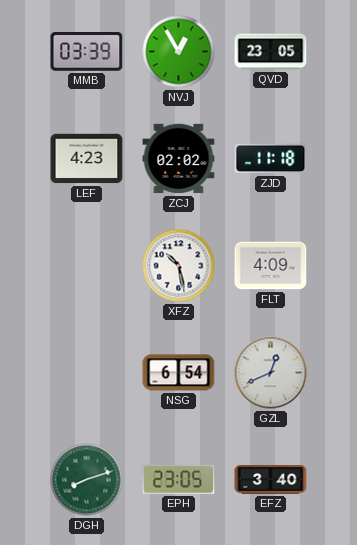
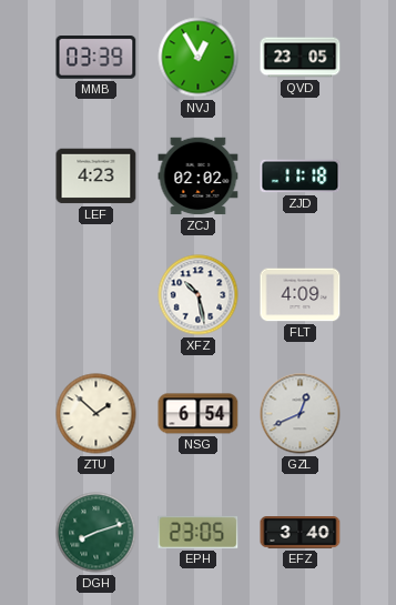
ZTU: none -> 1:52
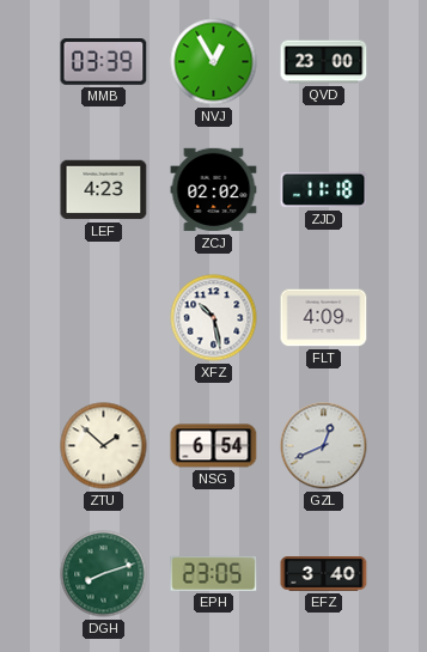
QVD: 23:05 -> 23:00
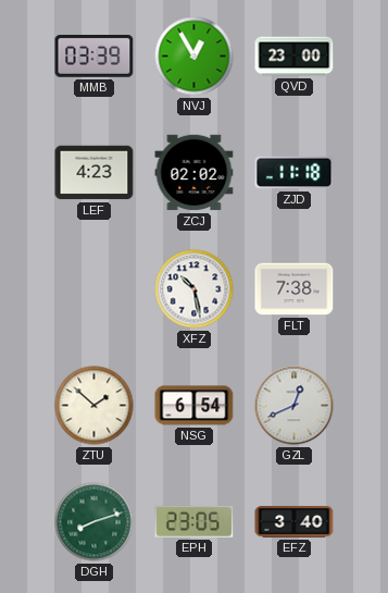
FLT: 4:09 -> 7:38
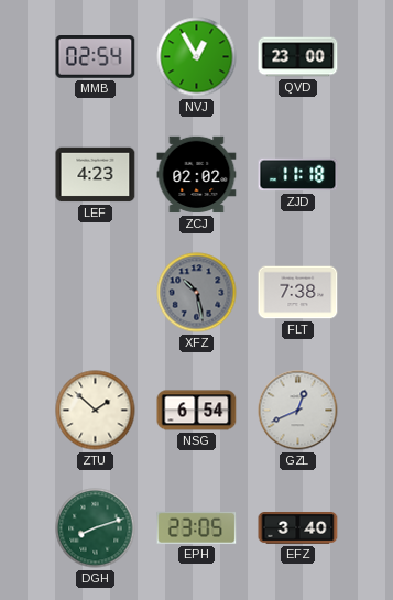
MMB: 03:39 -> 02:54
XFZ dial: white -> grey
